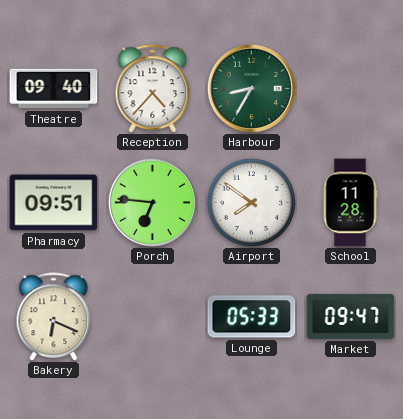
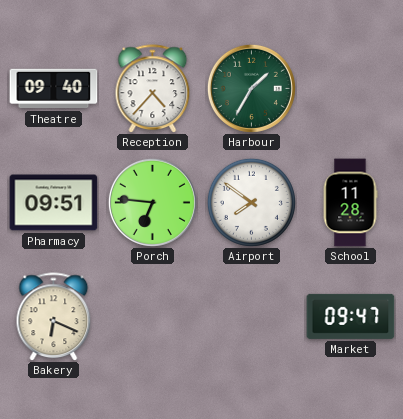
Harbour: 8:35 -> 1:35
Lounge: 05:33 -> none
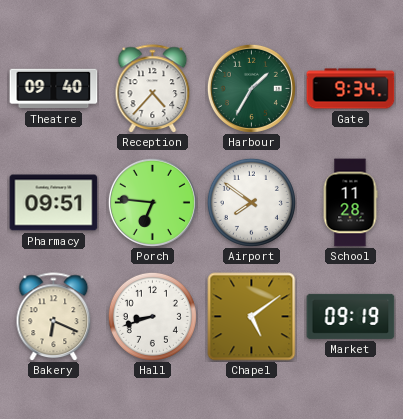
Gate: none -> 9:34
Hall: none -> 8:42
Chapel: none -> 5:09
Market: 09:47 -> 09:19
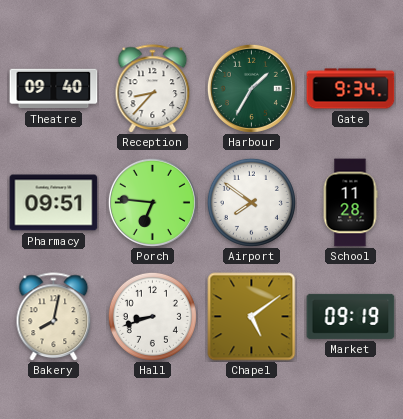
Reception: 4:37 -> 8:37
Bakery: 6:19 -> 8:02
